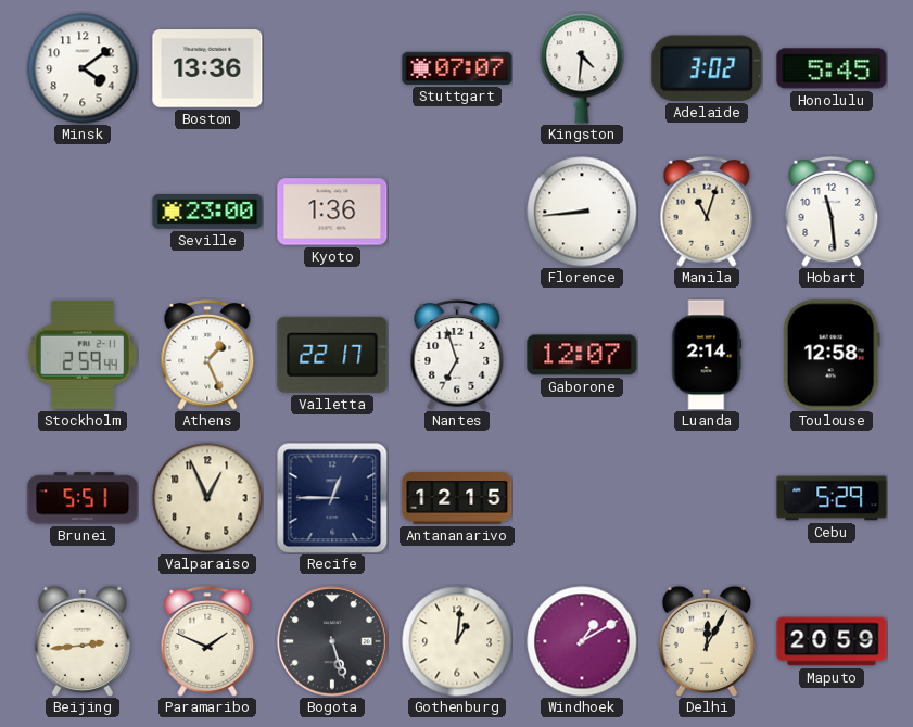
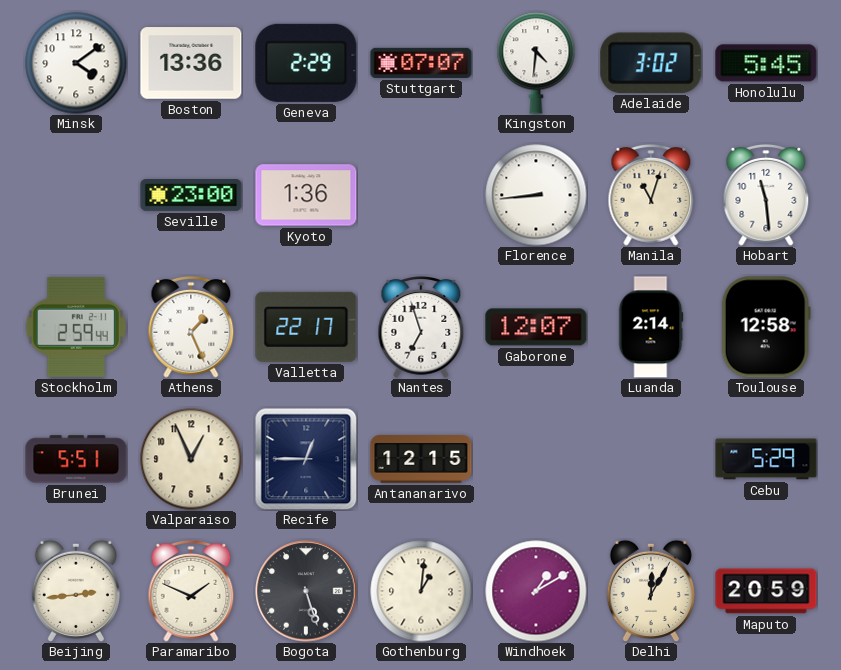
Geneva: none -> 2:29
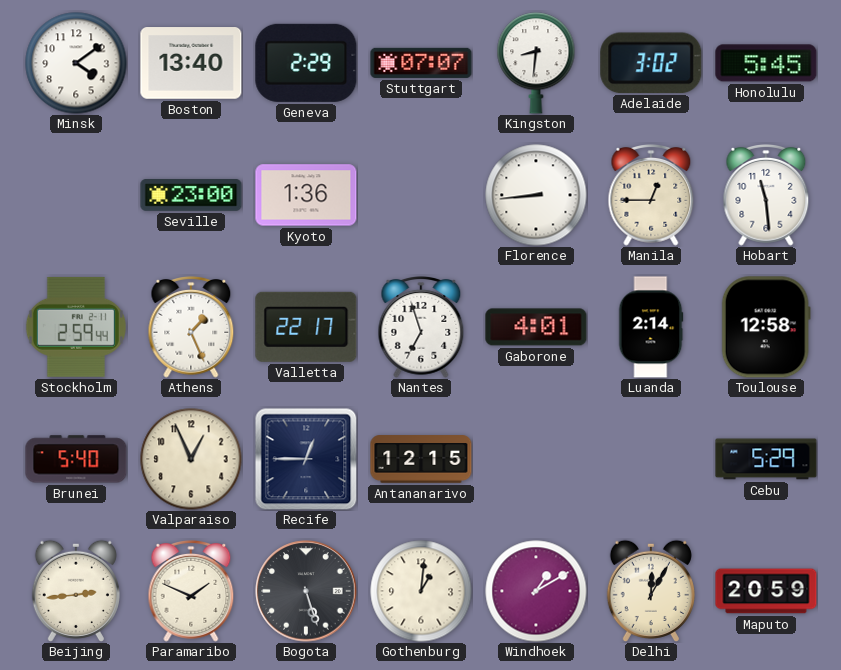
Boston: 13:36 -> 13:40
Kingston: 4:31 -> 8:31
Manila: 11:03 -> 12:45
Gaborone: 12:07 -> 4:01
Brunei: 5:51 -> 5:40
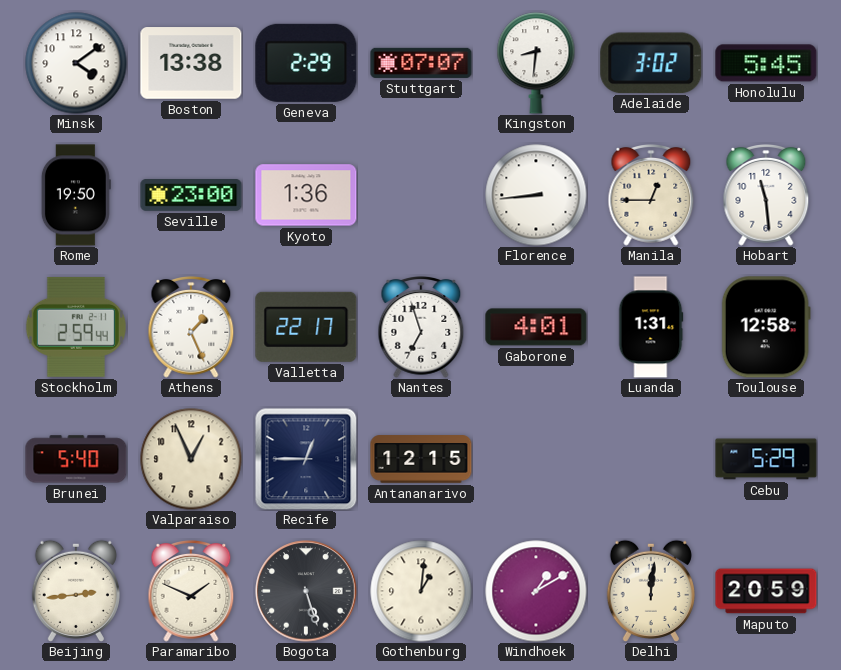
Boston: 13:40 -> 13:38
Rome: none -> 19:50
Luanda: 2:14 -> 1:31
Delhi: 12:05 -> 12:01
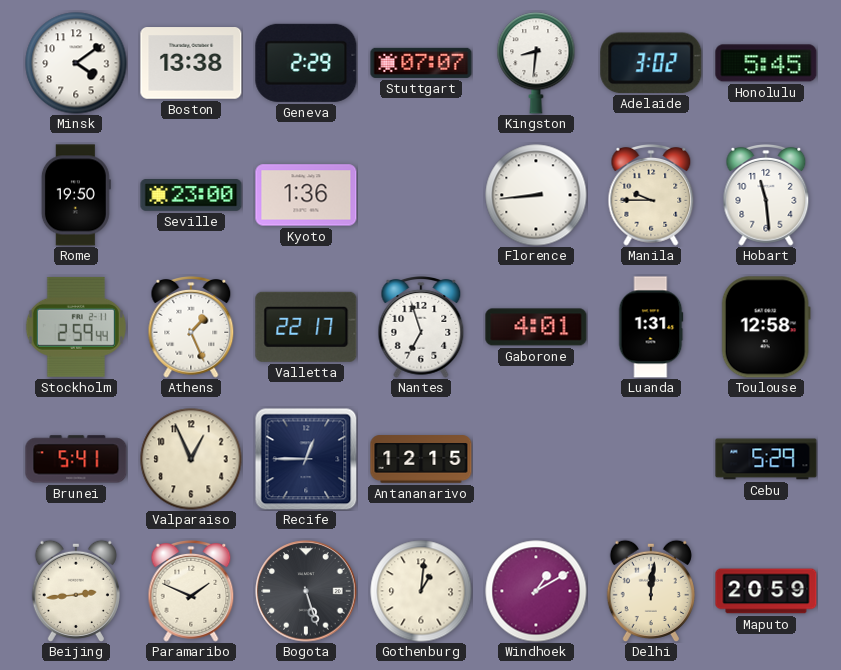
Manila: 12:45 -> 9:45
Brunei: 5:40 -> 5:41
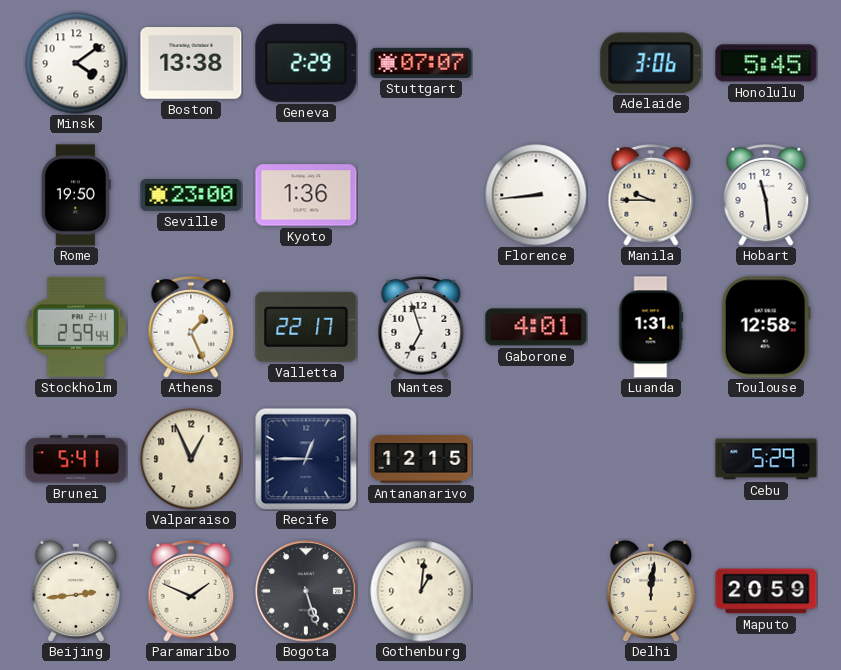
Kingston: 8:31 -> none
Adelaide: 3:02 -> 3:06
Windhoek: 1:10 -> none
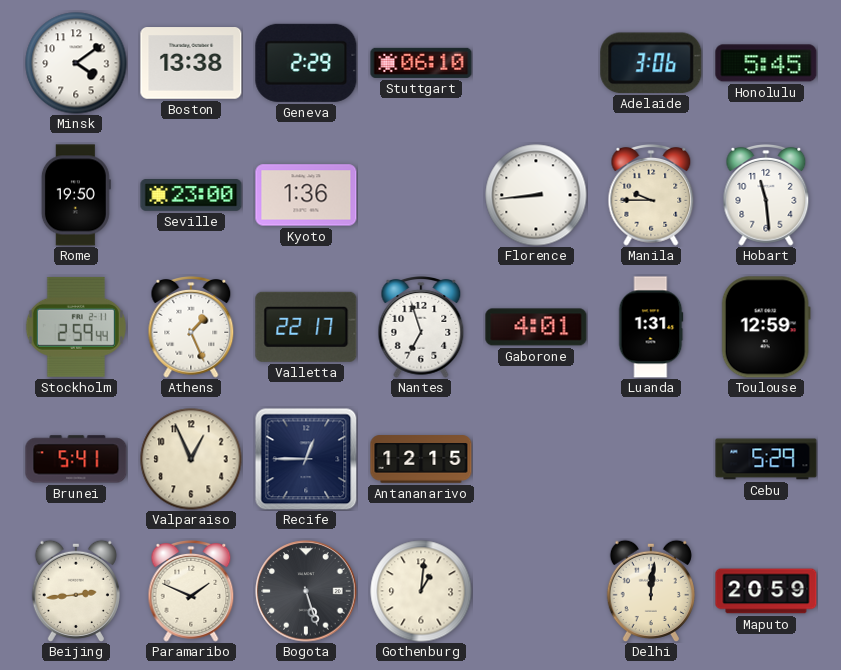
Stuttgart: 07:07 -> 06:10
Toulouse: 12:58 -> 12:59
